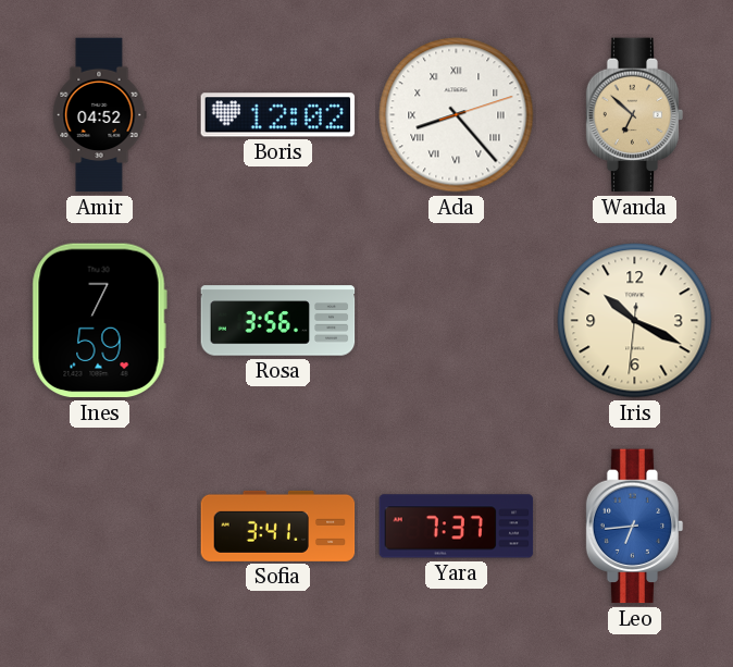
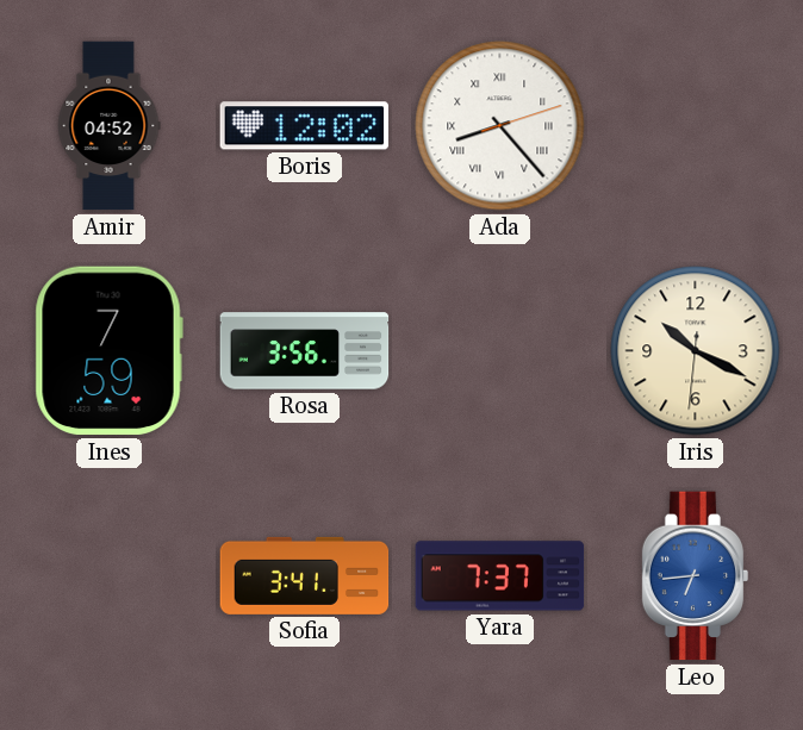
Wanda: 6:52 -> none
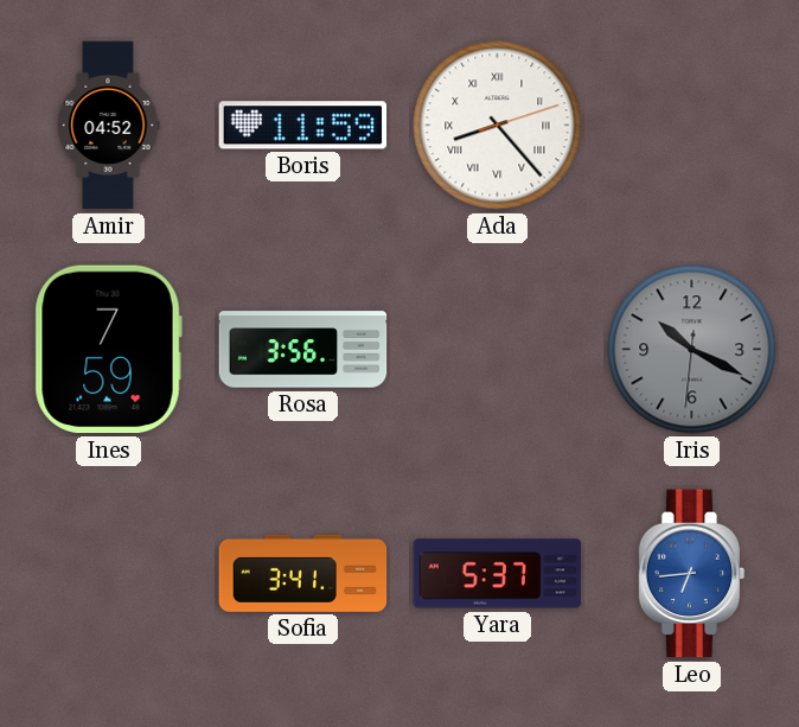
Boris: 12:02 -> 11:59
Iris dial: cream -> grey
Yara: 7:37 -> 5:37
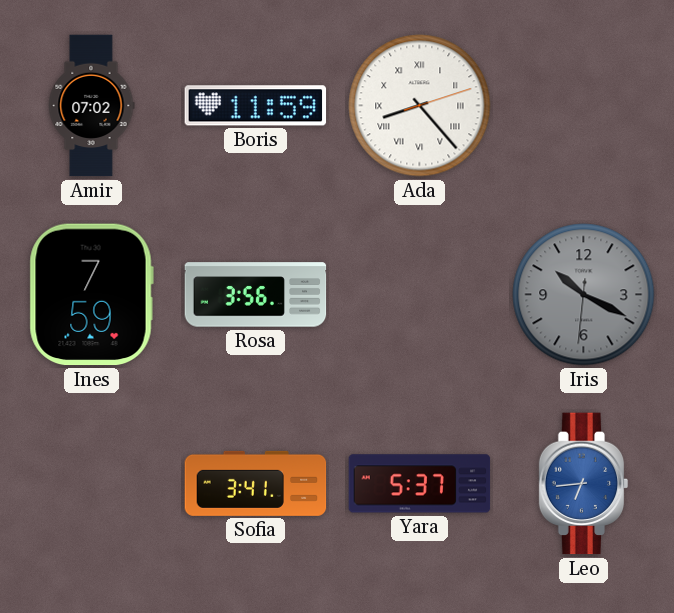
Amir: 04:52 -> 07:02
